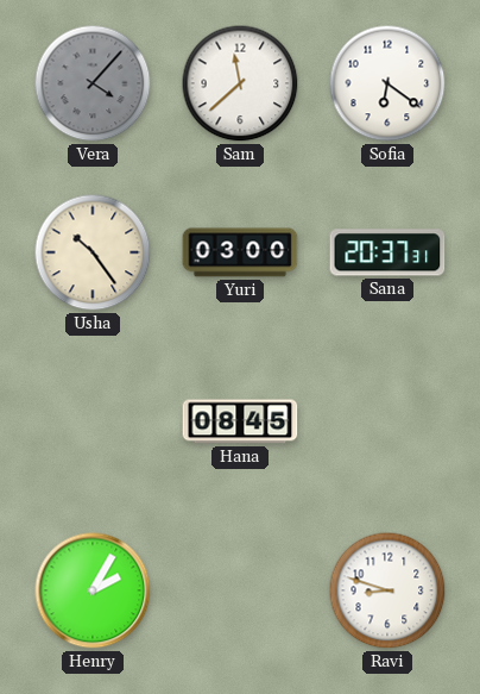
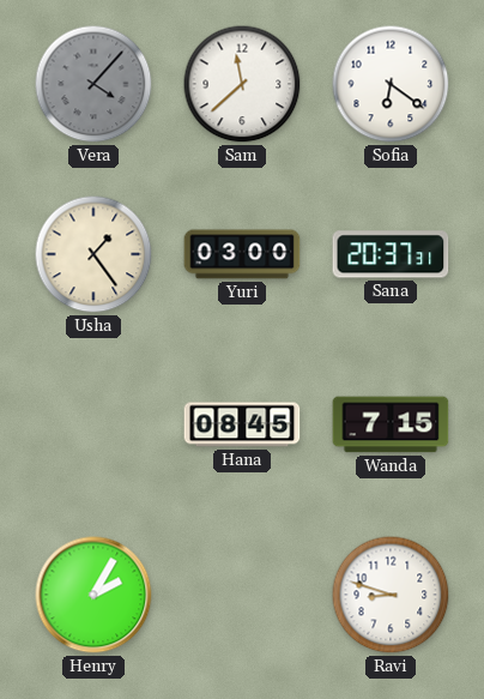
Usha: 10:24 -> 1:24
Wanda: none -> 7:15
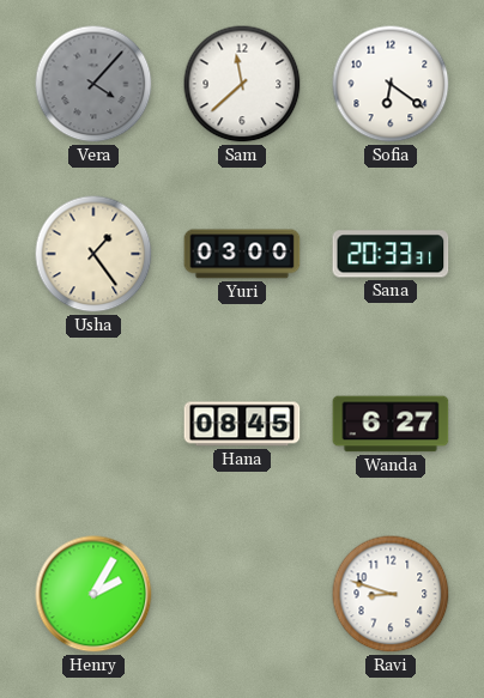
Sana: 20:37 -> 20:33
Wanda: 7:15 -> 6:27
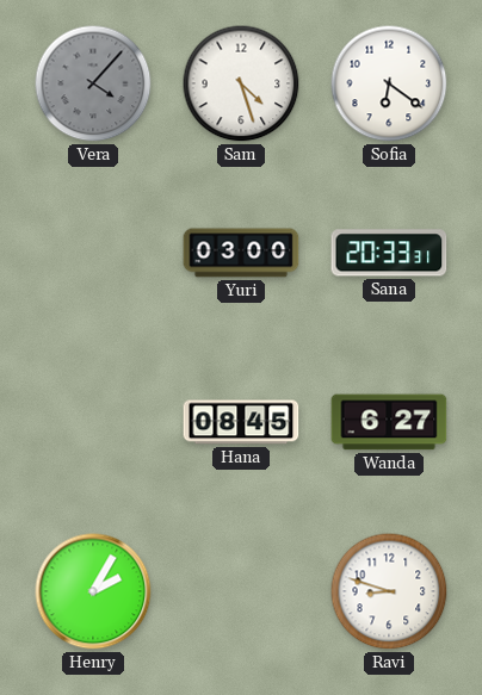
Sam: 11:38 -> 4:27
Usha: 1:24 -> none
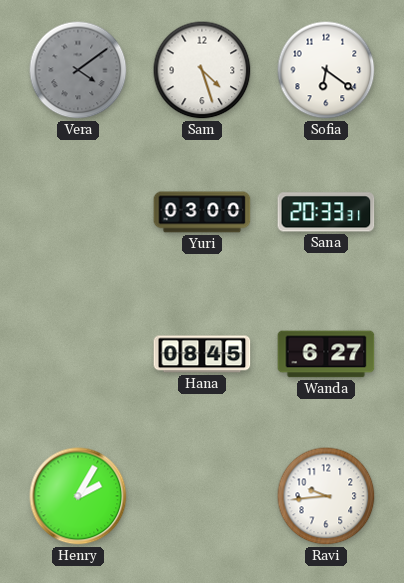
Vera: 4:07 -> 4:09
Ravi: 8:48 -> 9:44
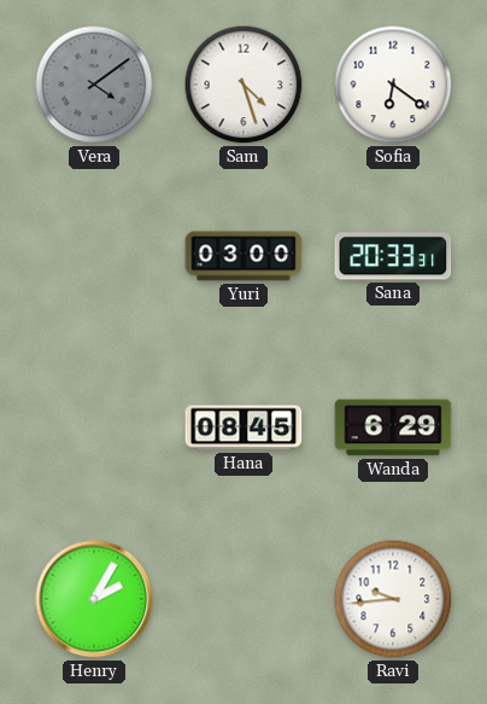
Wanda: 6:27 -> 6:29
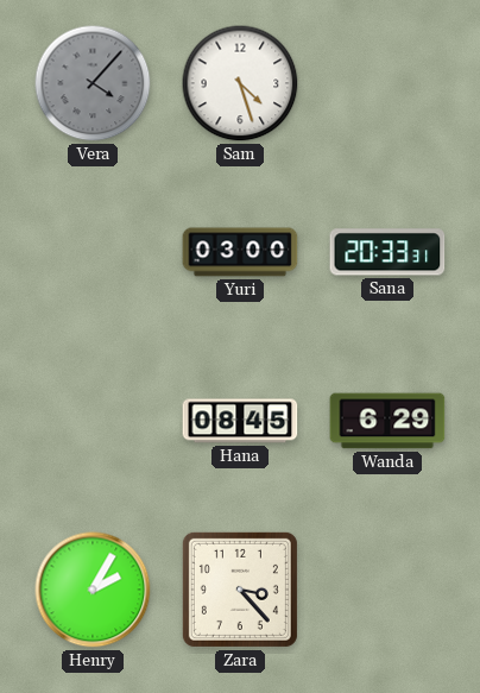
Vera: 4:09 -> 4:07
Sofia: 6:21 -> none
Zara: none -> 3:23
Ravi: 9:44 -> none
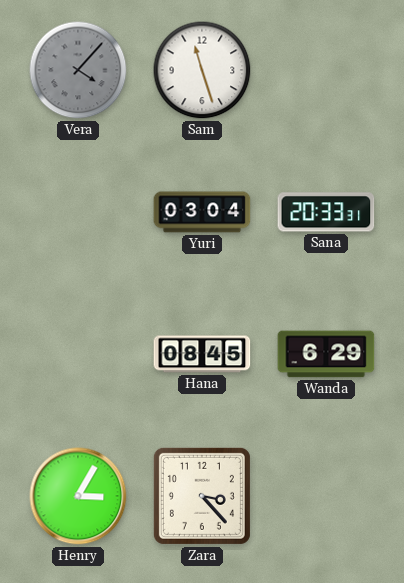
Sam: 4:27 -> 11:27
Yuri: 03:00 -> 03:04
Henry: 2:05 -> 3:05
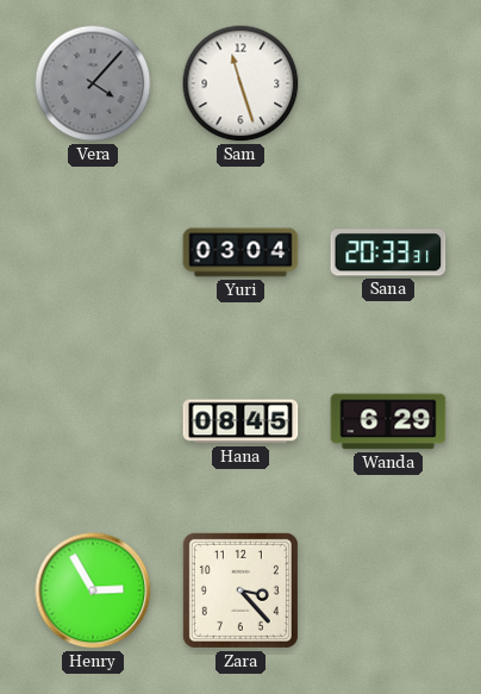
Henry: 3:05 -> 2:55
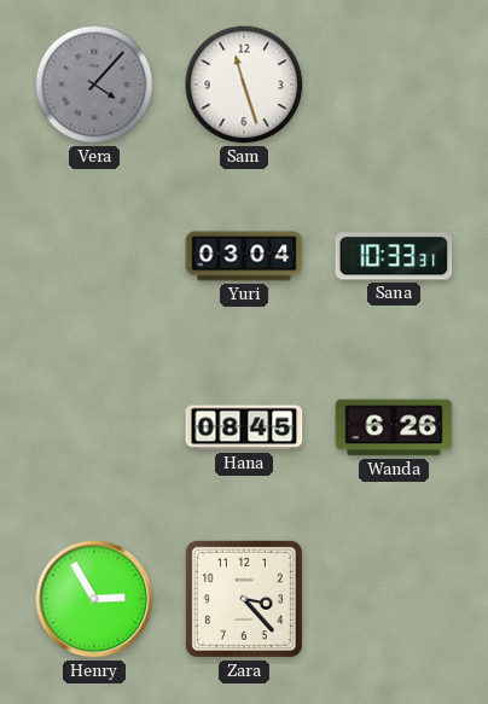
Sana: 20:33 -> 10:33
Wanda: 6:29 -> 6:26
